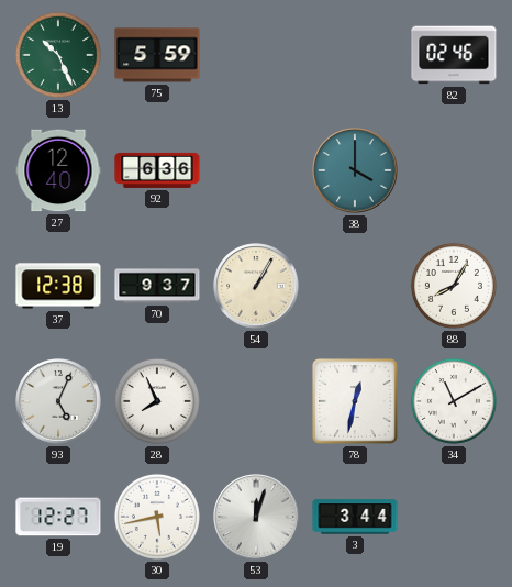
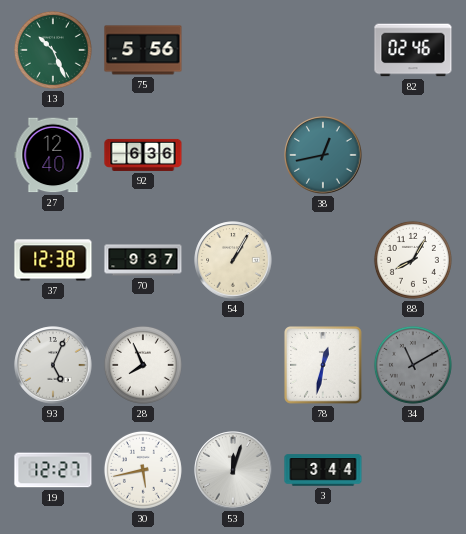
75: 5:59 -> 5:56
38: 4:00 -> 12:43
34 dial: white -> grey
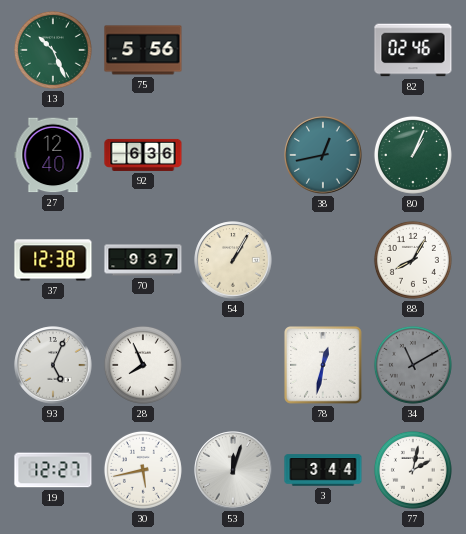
80: none -> 1:04
77: none -> 2:02
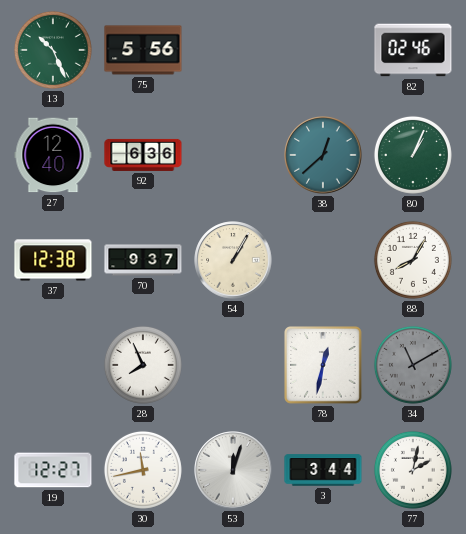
38: 12:43 -> 12:38
93: 5:04 -> none
30: 5:43 -> 11:43
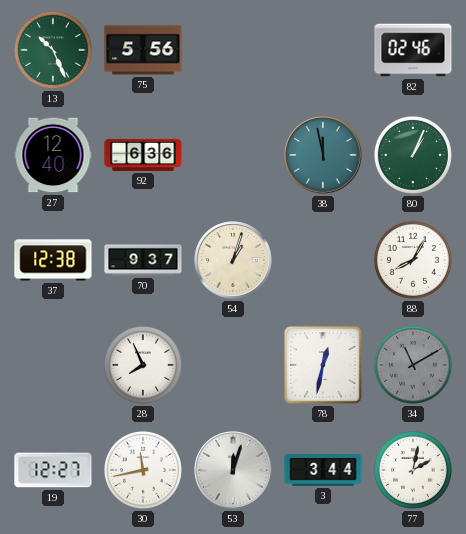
38: 12:38 -> 11:58
54: 1:05 -> 1:03
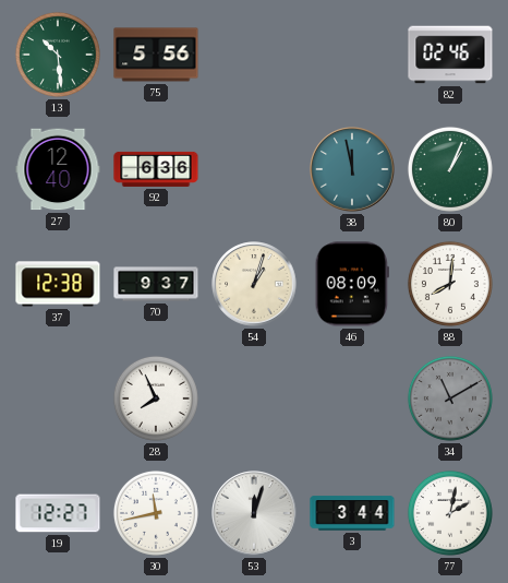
13: 10:26 -> 10:29
46: none -> 08:09
88: 8:05 -> 8:01
78: 12:32 -> none
